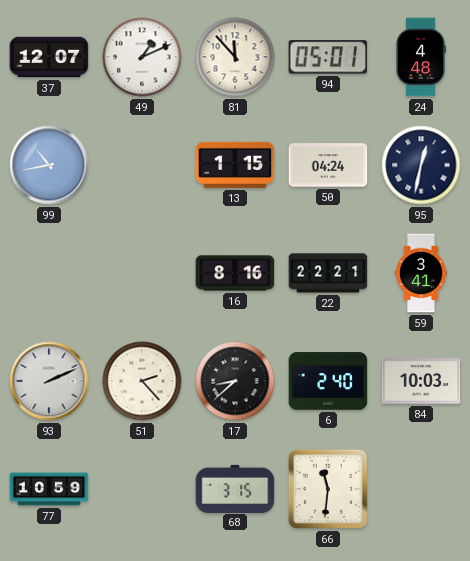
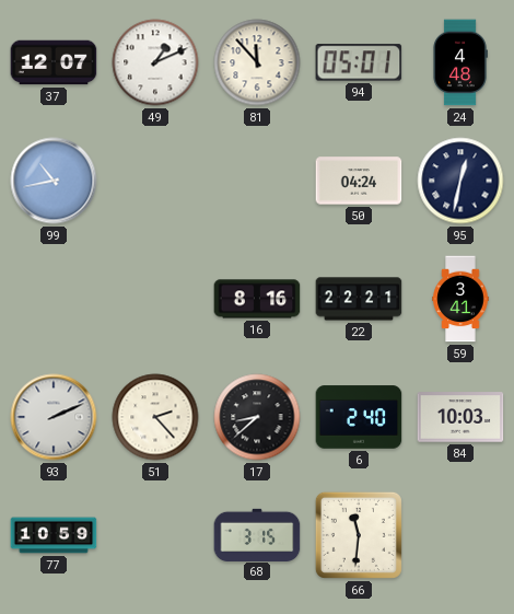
13: 1:15 -> none
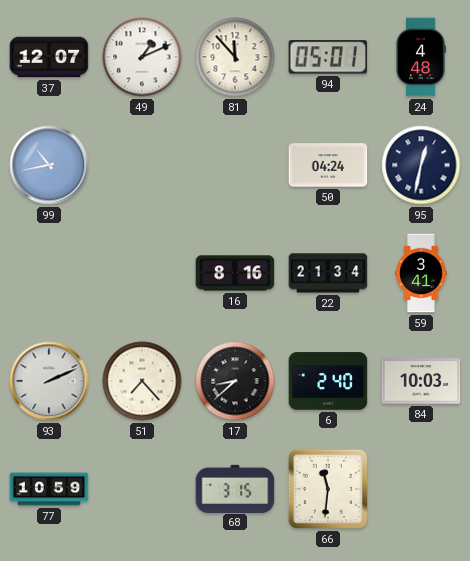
22: 22:21 -> 21:34
51: 2:23 -> 7:23
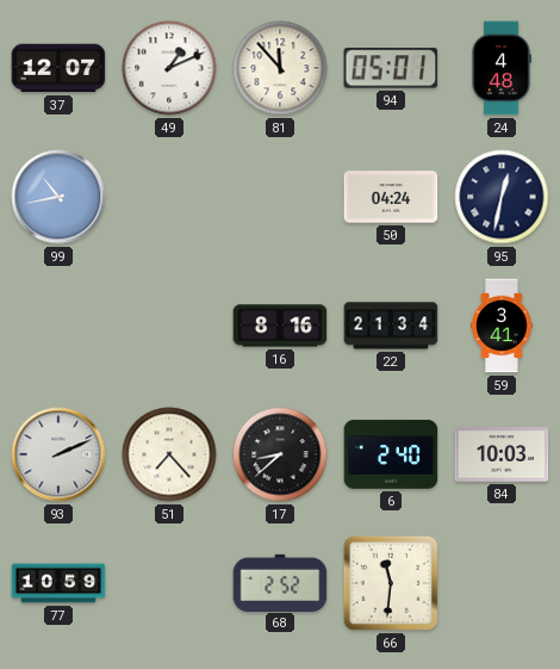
68: 3:15 -> 2:52
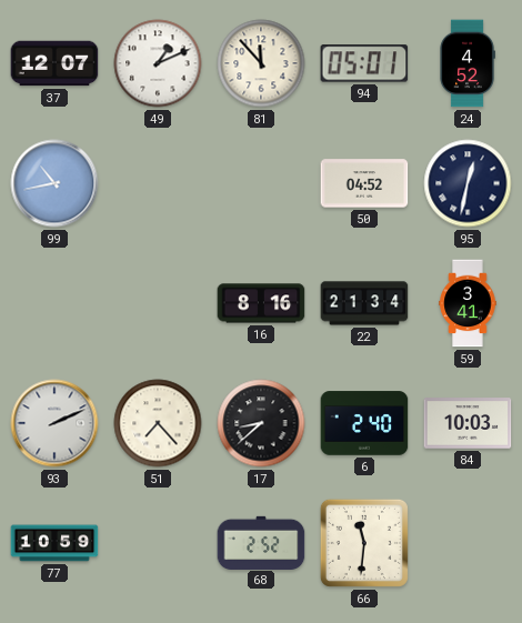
24: 4:48 -> 4:52
50: 04:24 -> 04:52
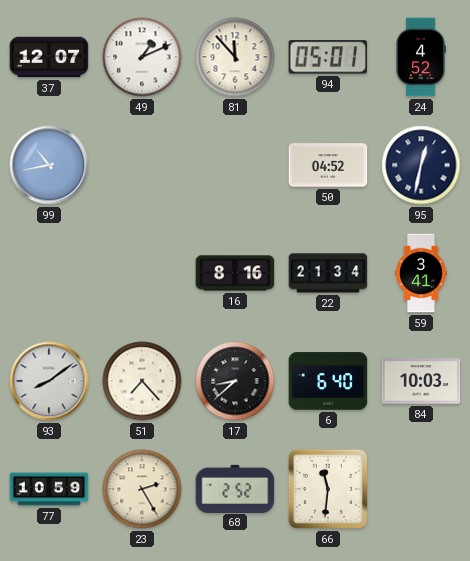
93: 2:11 -> 8:09
6: 2:40 -> 6:40
23: none -> 2:25
